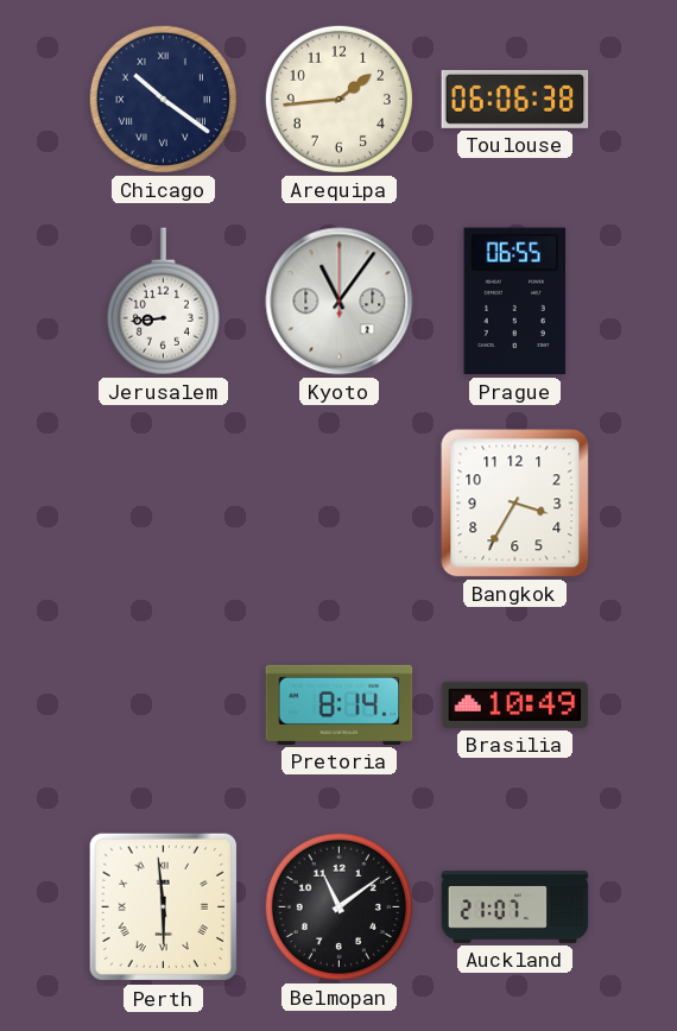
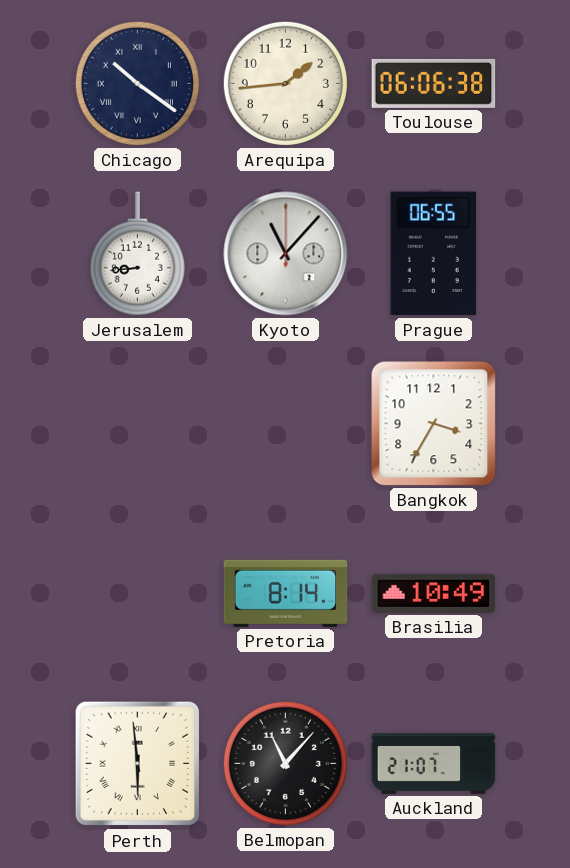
Kyoto: 11:06 -> 11:07
Belmopan: 11:09 -> 11:07
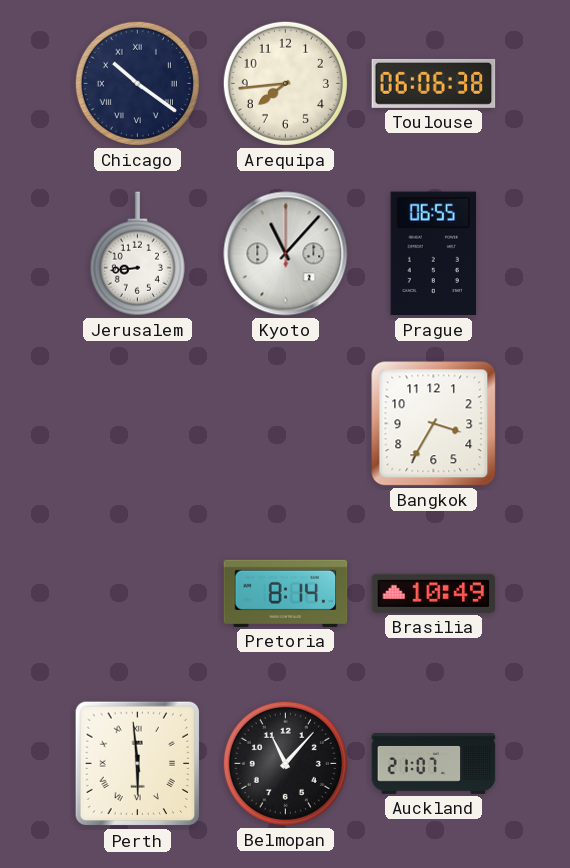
Arequipa: 1:44 -> 7:44
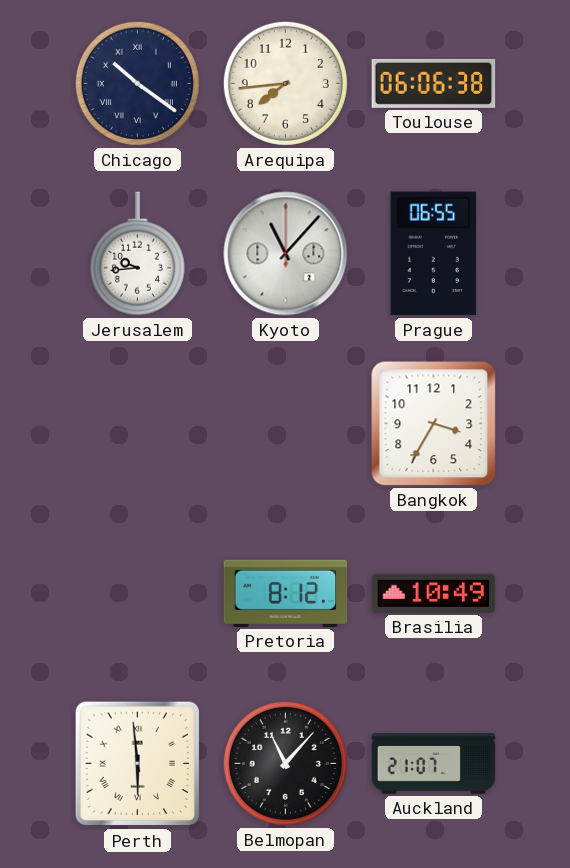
Jerusalem: 8:44 -> 9:44
Pretoria: 8:14 -> 8:12
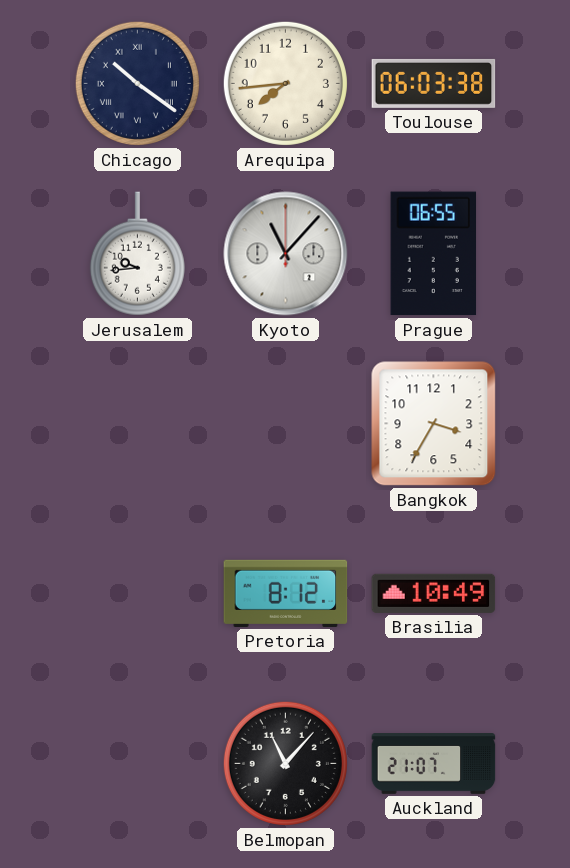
Toulouse: 06:06 -> 06:03
Perth: 5:59 -> none
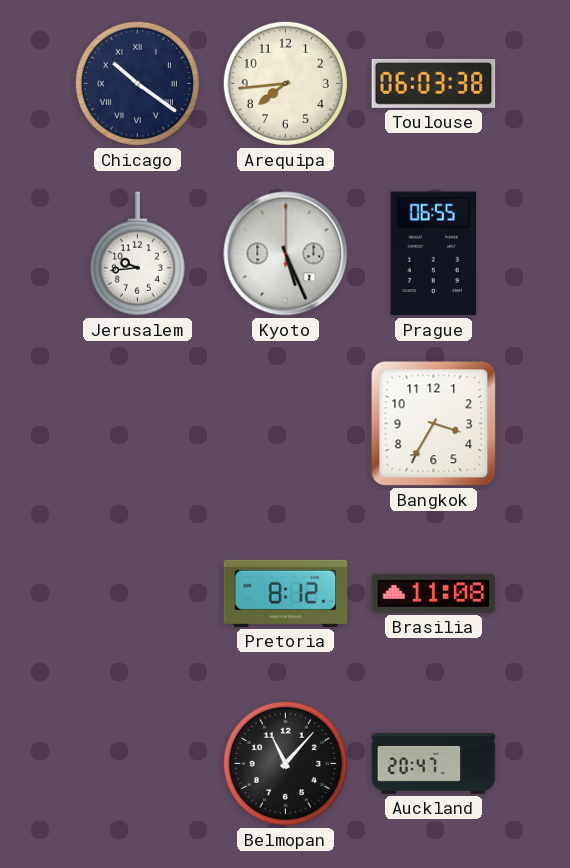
Kyoto: 11:07 -> 5:26
Brasilia: 10:49 -> 11:08
Auckland: 21:07 -> 20:47
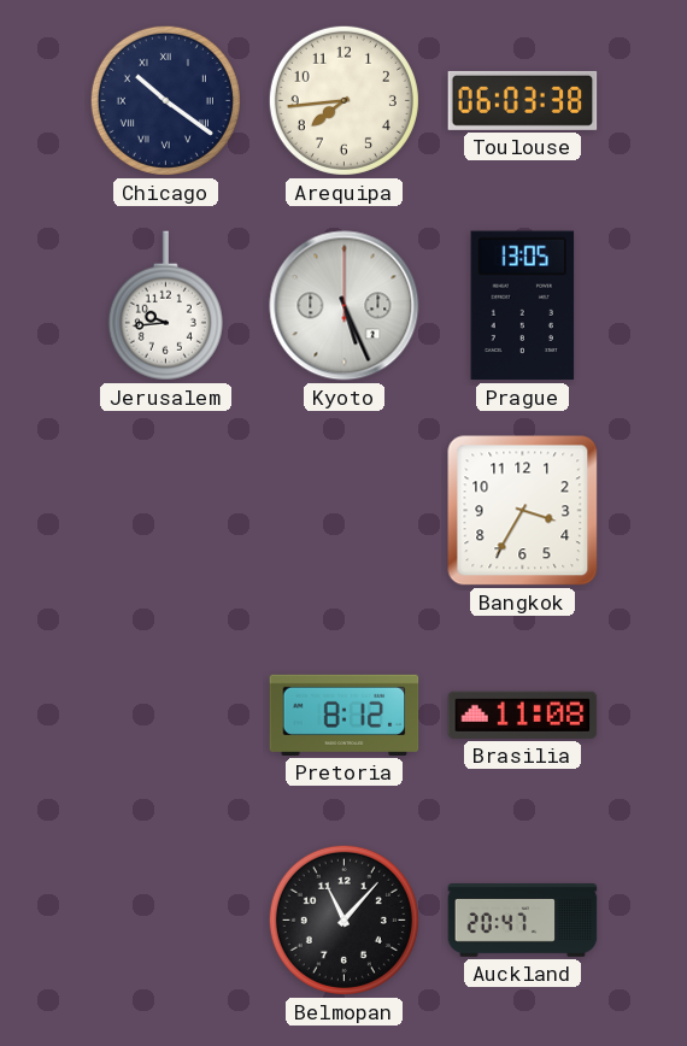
Prague: 06:55 -> 13:05
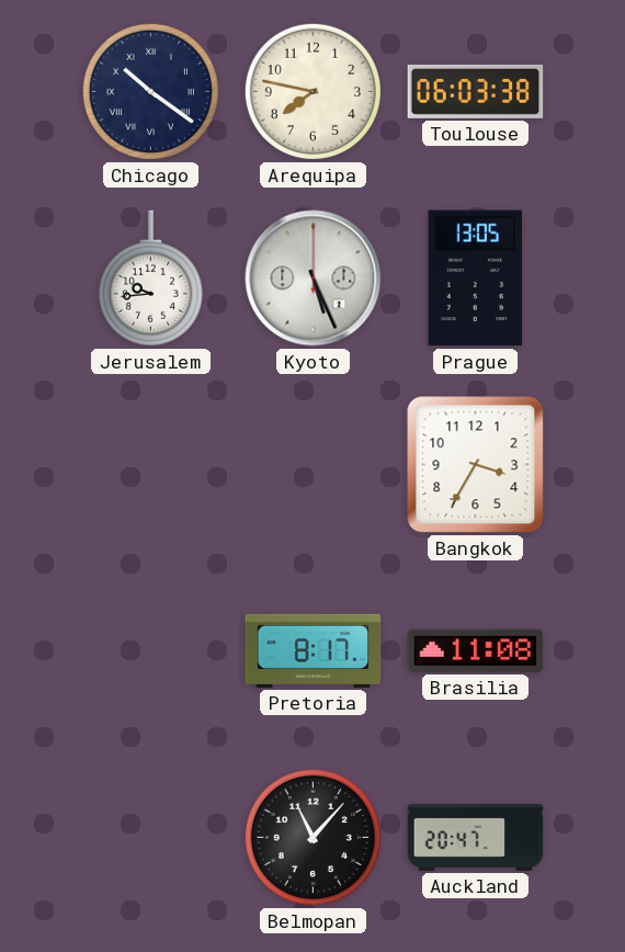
Arequipa: 7:44 -> 7:47
Pretoria: 8:12 -> 8:17
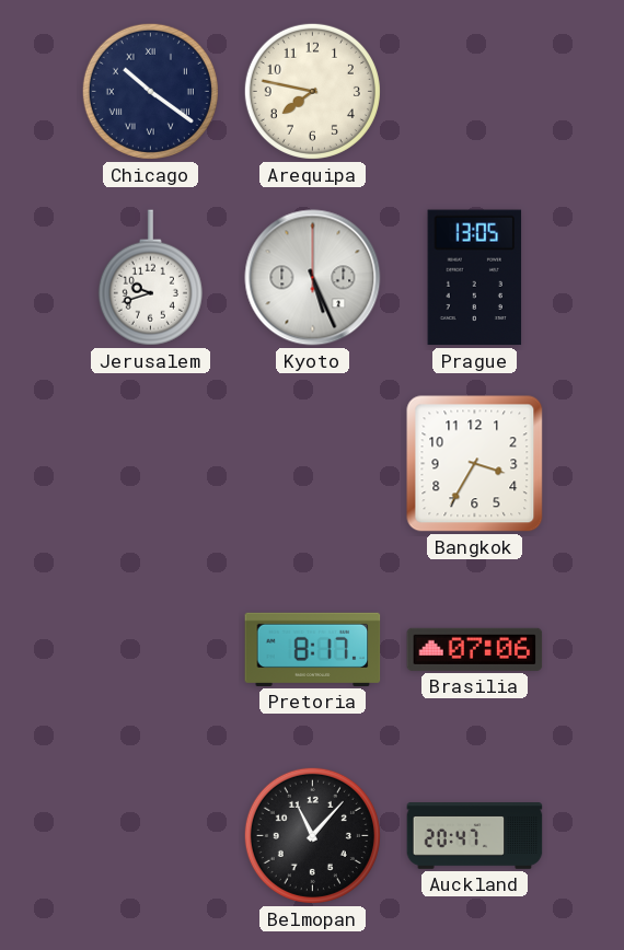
Toulouse: 06:03 -> none
Jerusalem: 9:44 -> 9:42
Brasilia: 11:08 -> 07:06
